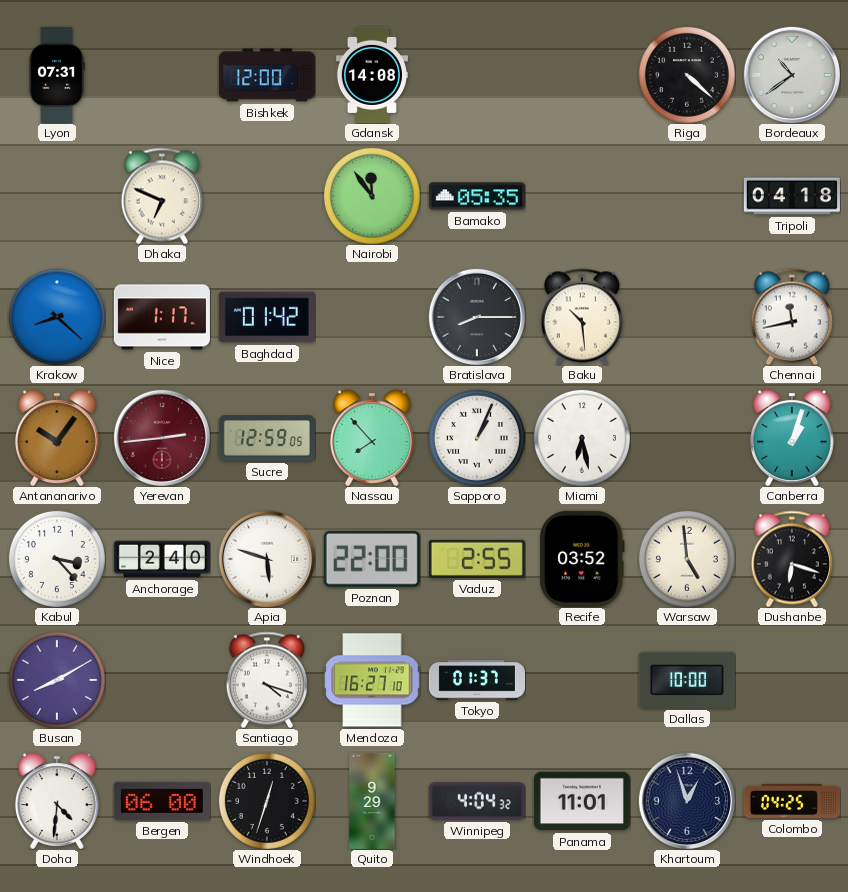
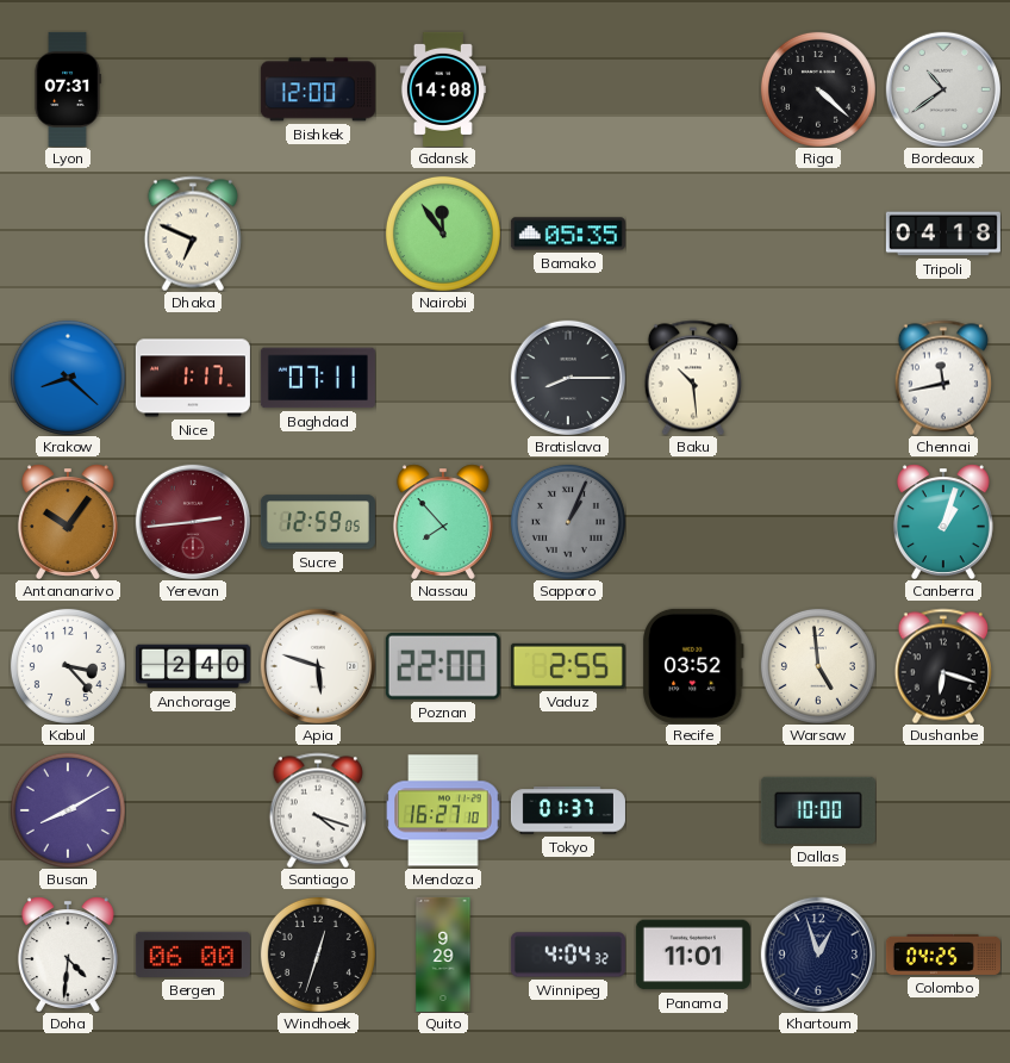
Baghdad: 01:42 -> 07:11
Sapporo dial: white -> grey
Miami: 6:28 -> none
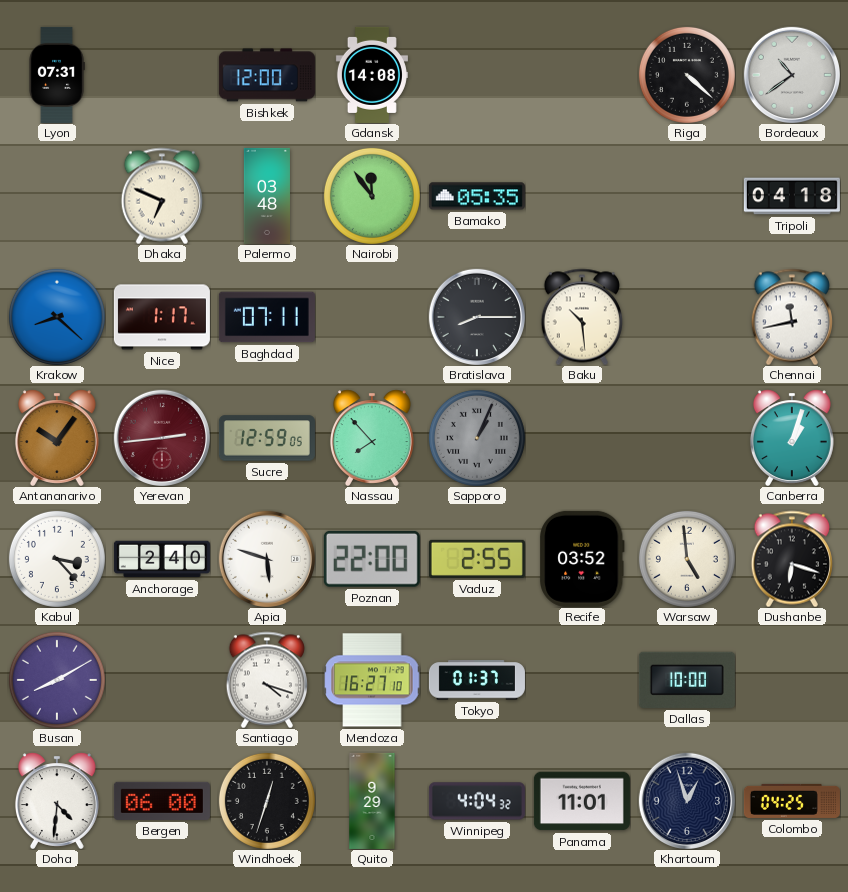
Palermo: none -> 03:48
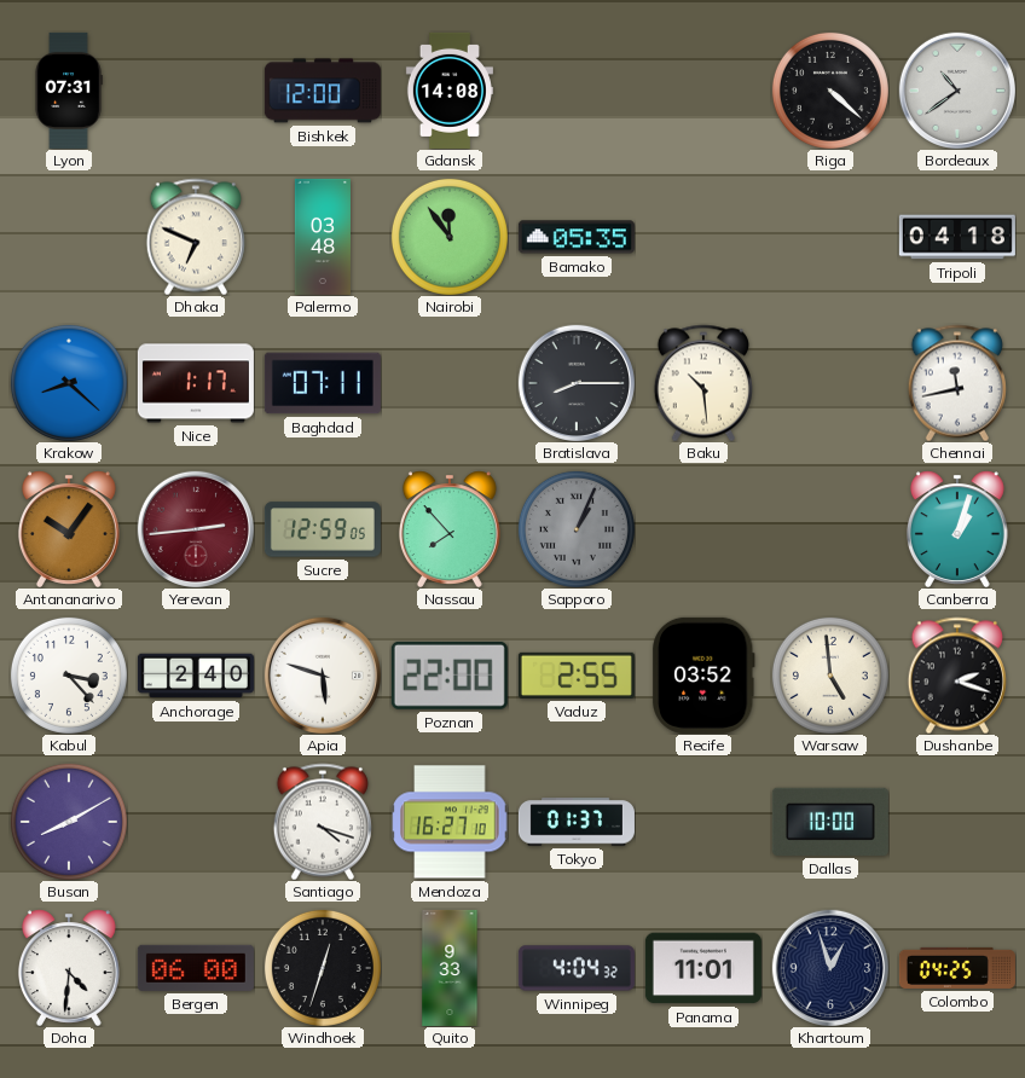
Dushanbe: 6:18 -> 2:18
Quito: 9:29 -> 9:33
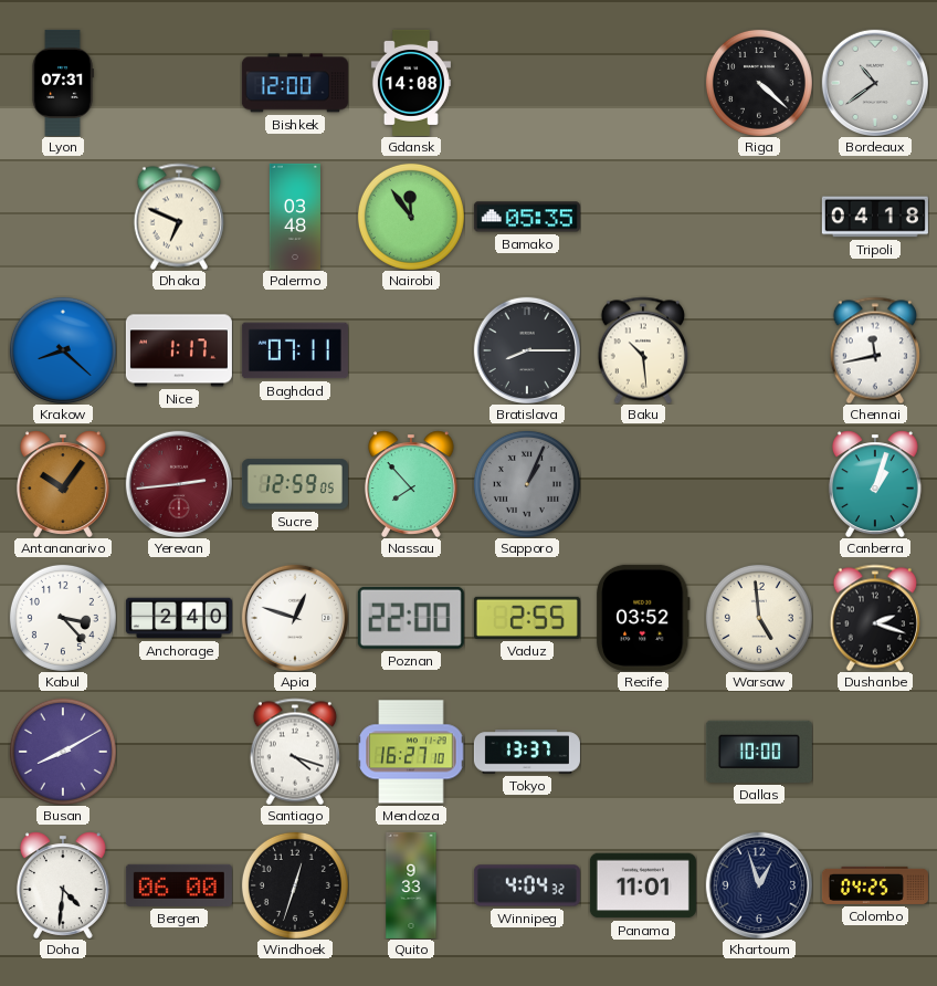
Apia: 5:48 -> 12:48
Tokyo: 01:37 -> 13:37
